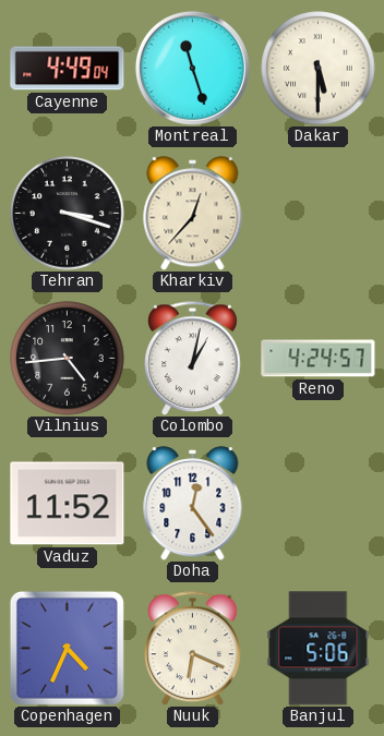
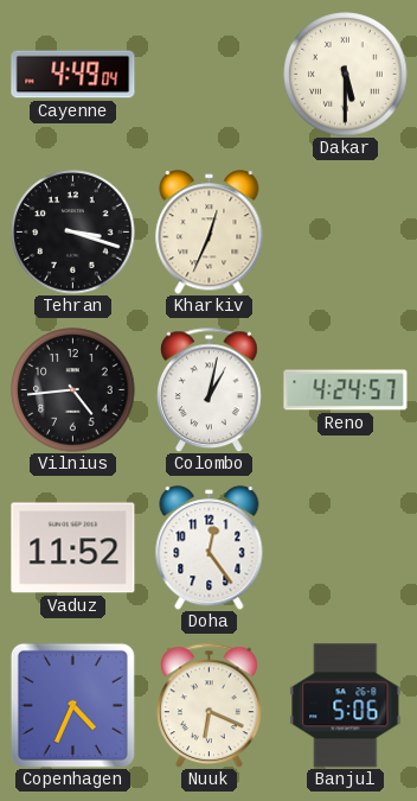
Montreal: 11:27 -> none
Kharkiv: 12:37 -> 12:34
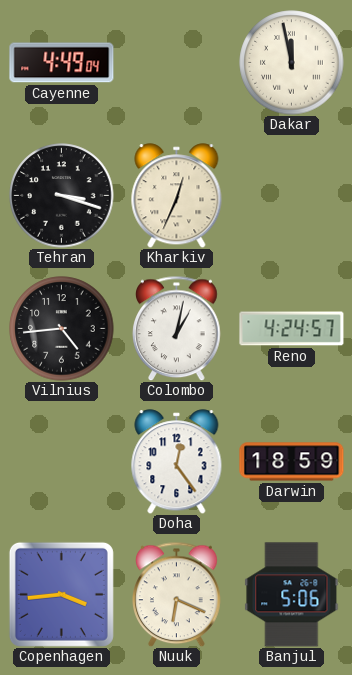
Dakar: 5:30 -> 11:58
Vaduz: 11:52 -> none
Darwin: none -> 18:59
Copenhagen: 4:34 -> 3:44
